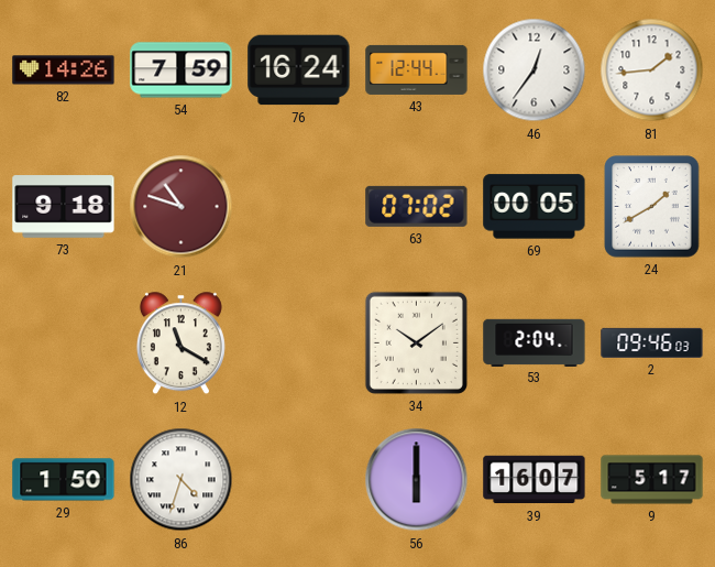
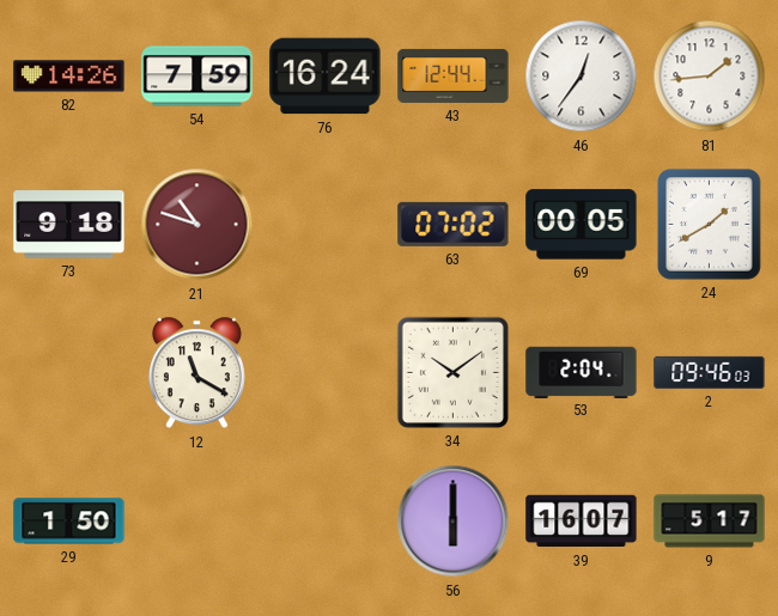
86: 4:33 -> none
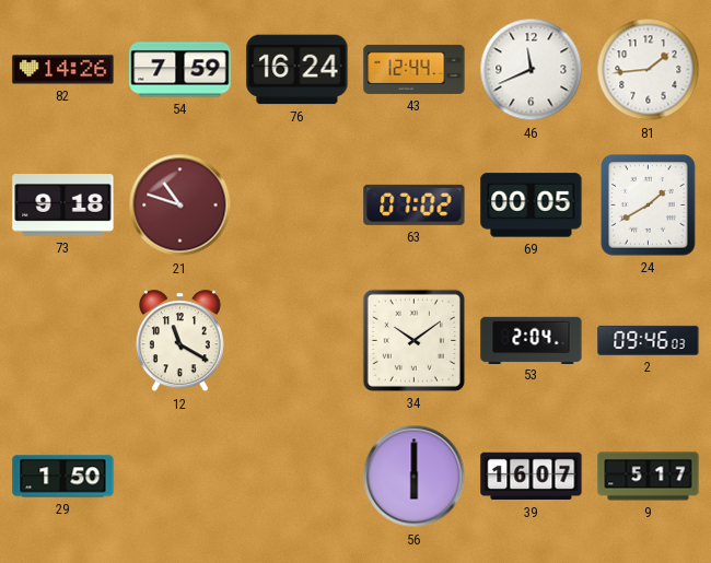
46: 12:36 -> 11:41
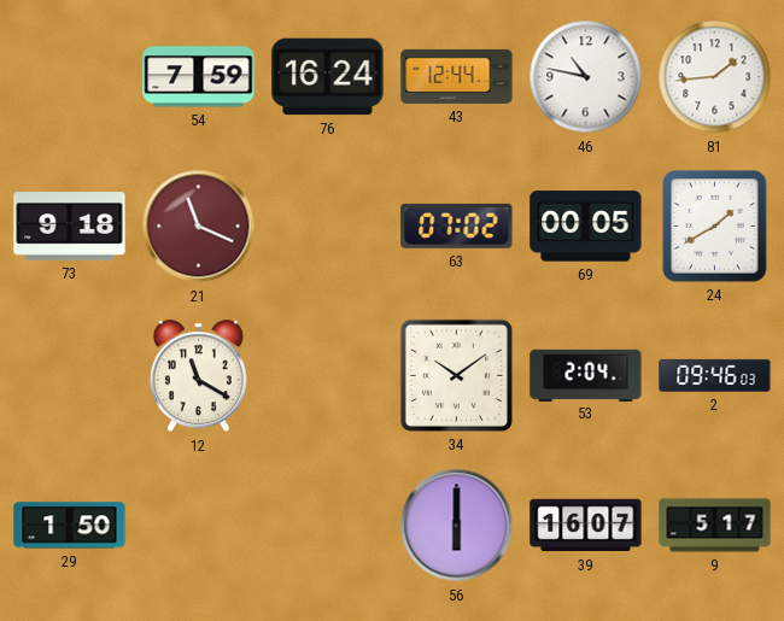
82: 14:26 -> none
46: 11:41 -> 10:47
21: 10:48 -> 11:19
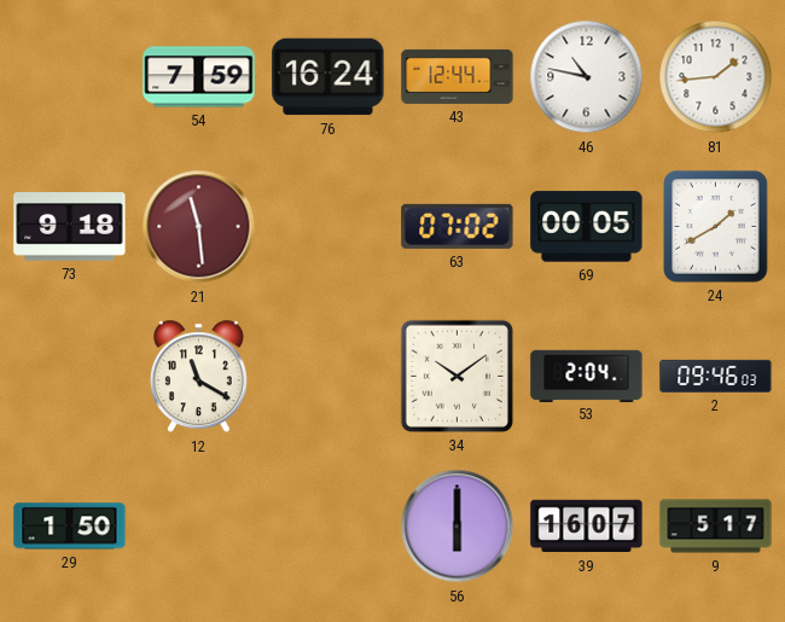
21: 11:19 -> 11:29
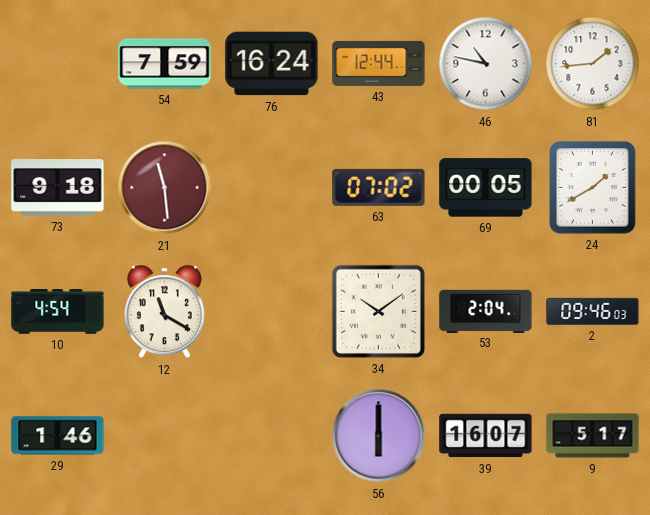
10: none -> 4:54
29: 1:50 -> 1:46
